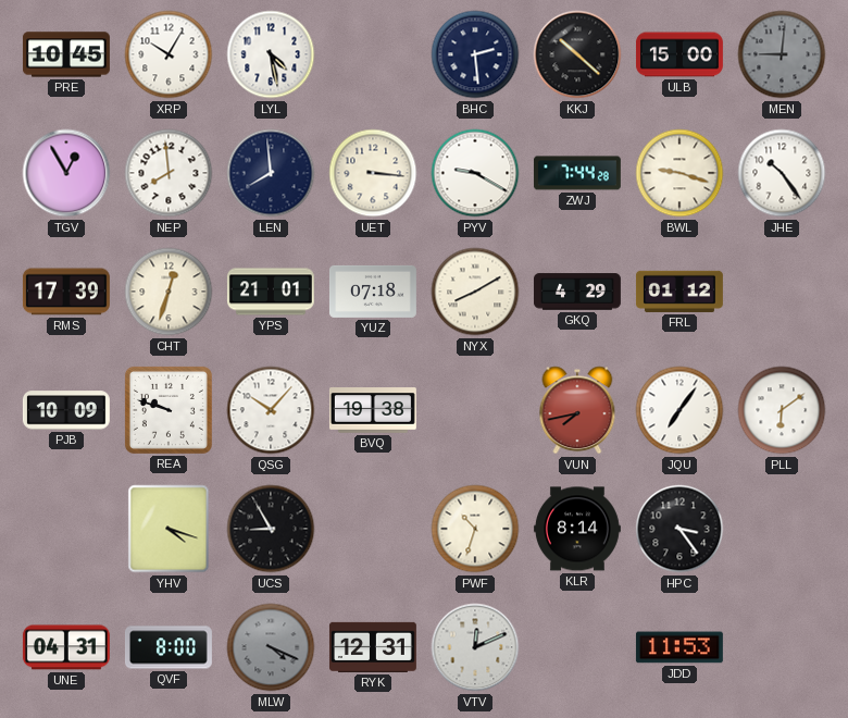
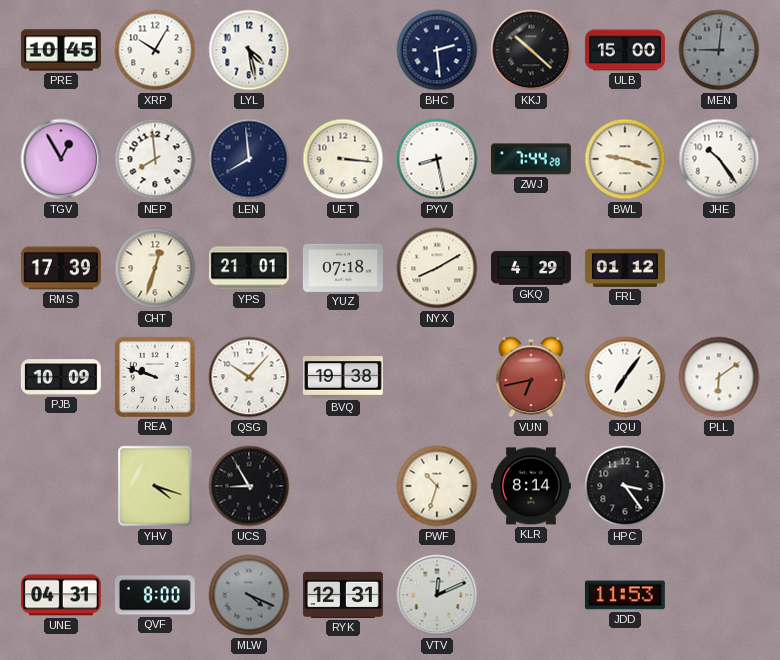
PYV: 9:20 -> 8:28
VUN: 7:43 -> 6:43
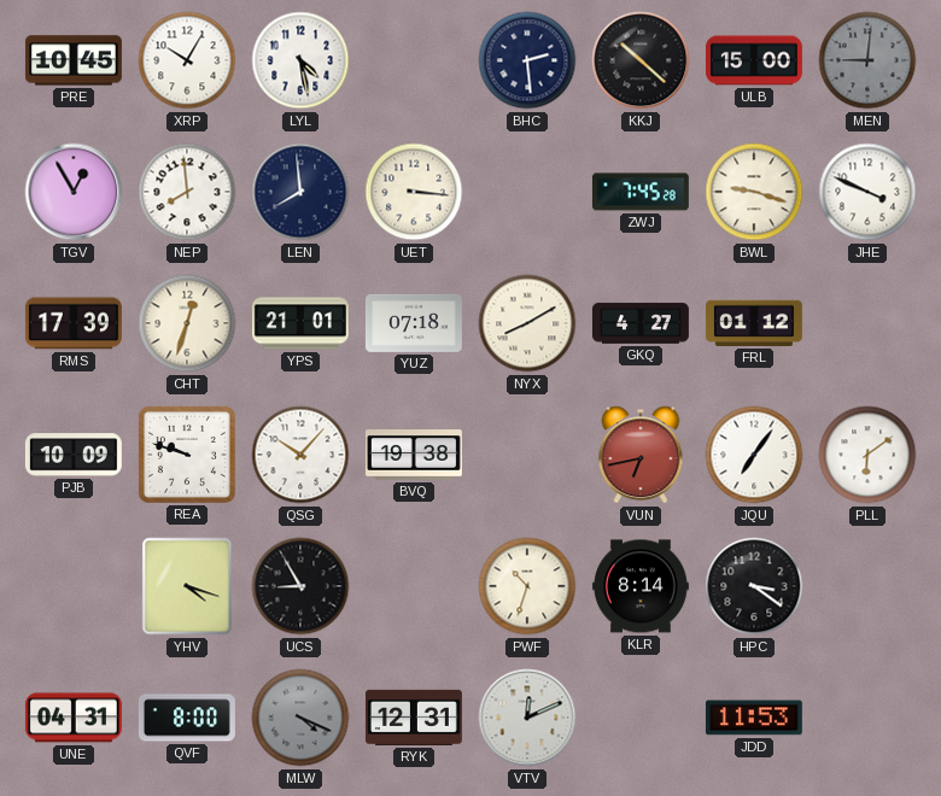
PYV: 8:28 -> none
ZWJ: 7:44 -> 7:45
JHE: 10:24 -> 3:49
GKQ: 4:29 -> 4:27
HPC: 3:24 -> 3:21
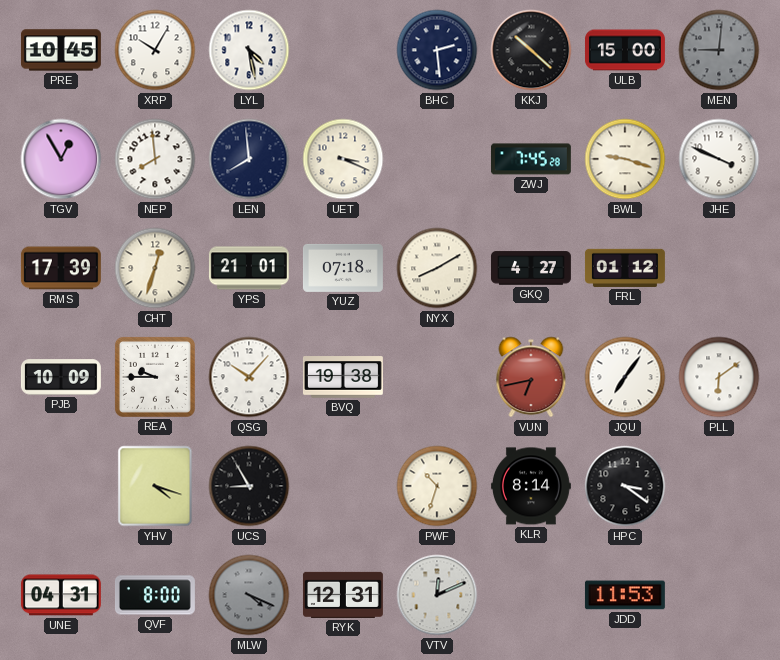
UET: 3:16 -> 3:19
REA: 9:48 -> 9:45
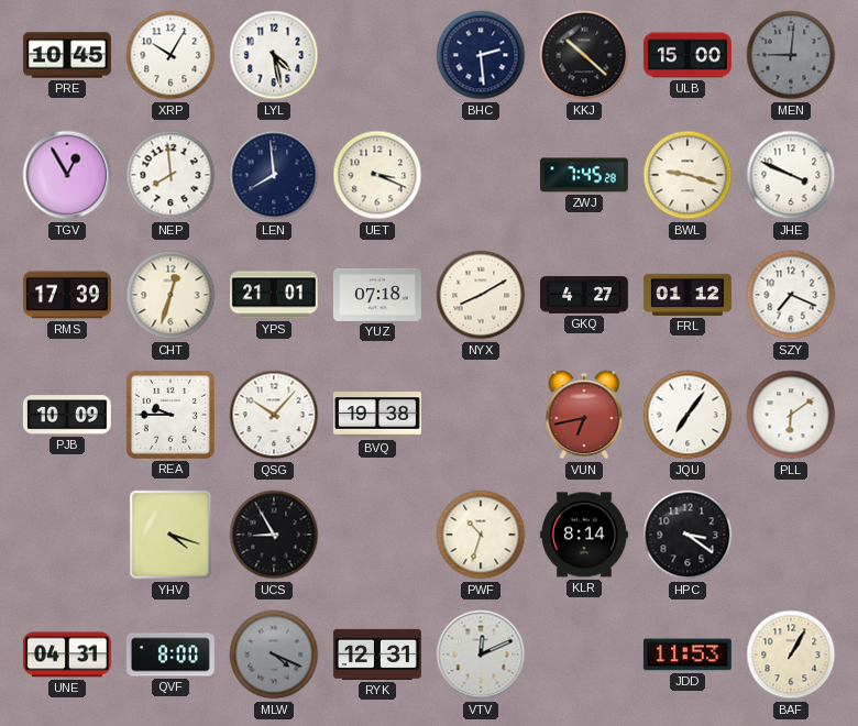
SZY: none -> 7:19
BAF: none -> 1:05
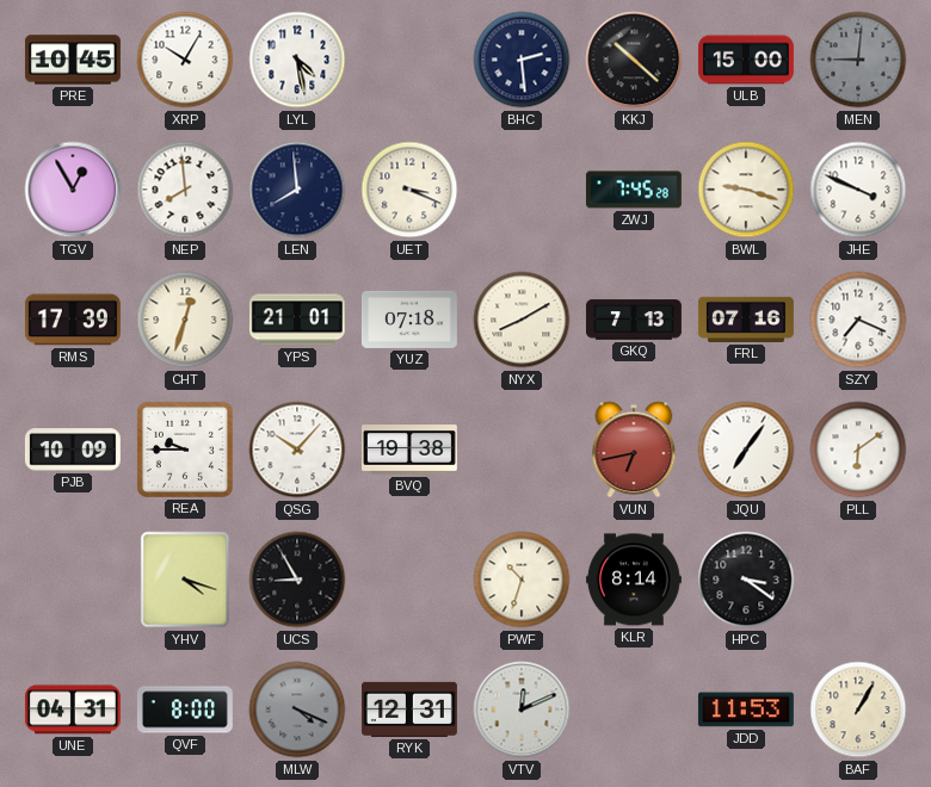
GKQ: 4:27 -> 7:13
FRL: 01:12 -> 07:16
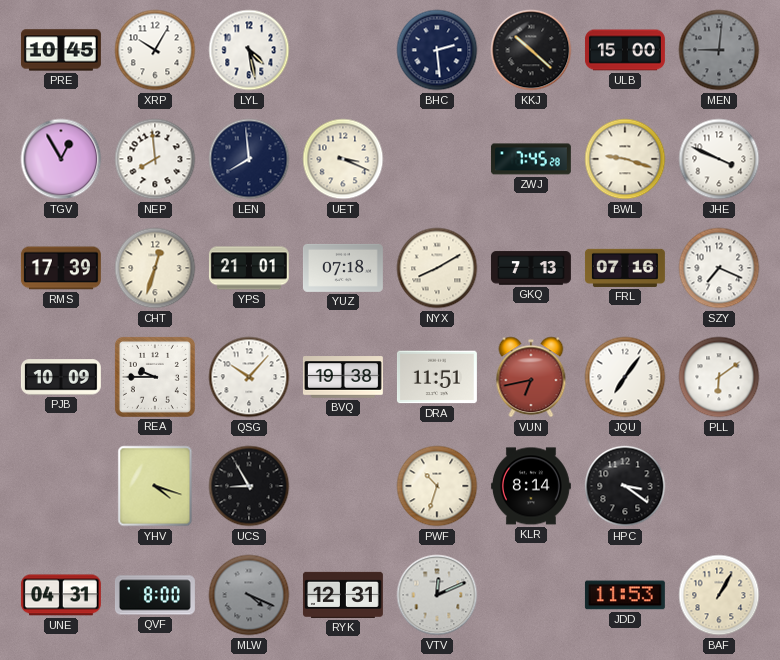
DRA: none -> 11:51
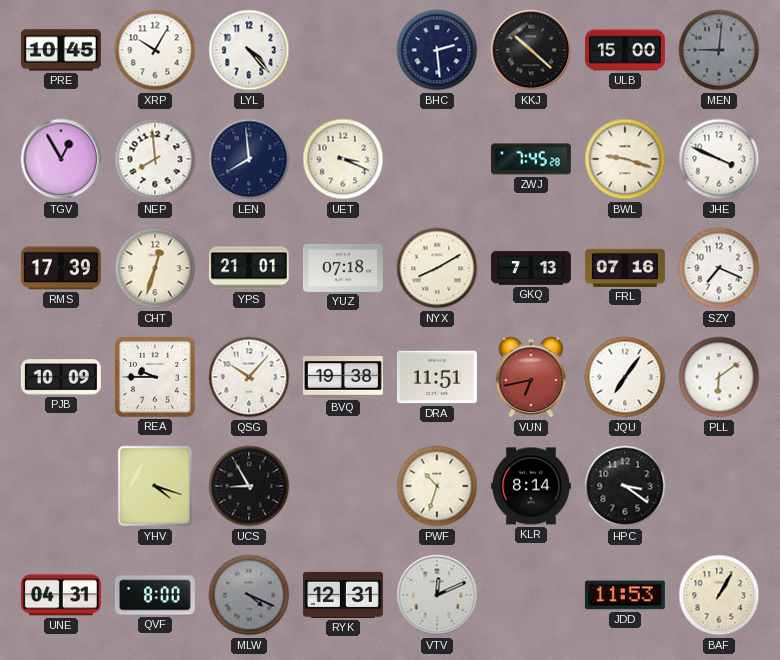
LYL: 4:28 -> 4:23
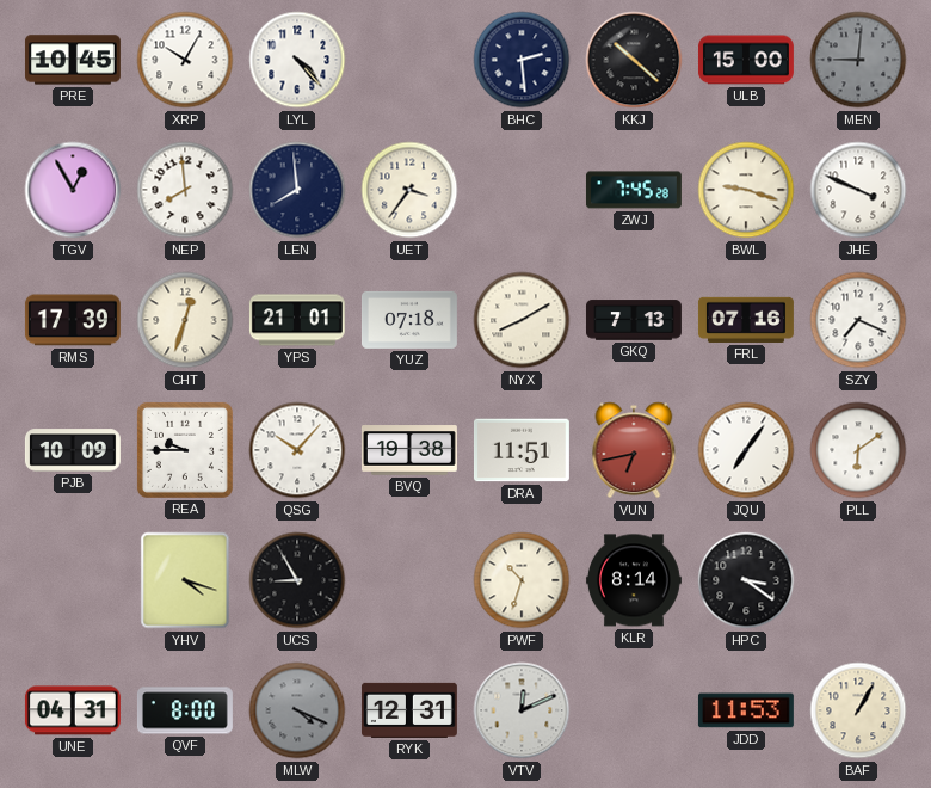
UET: 3:19 -> 3:36
